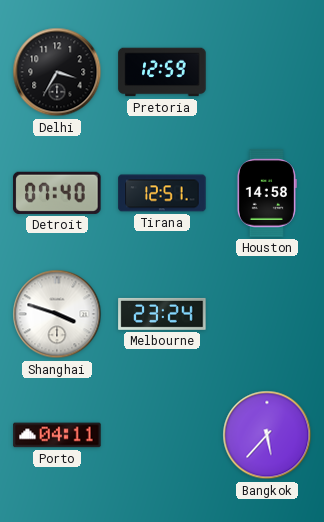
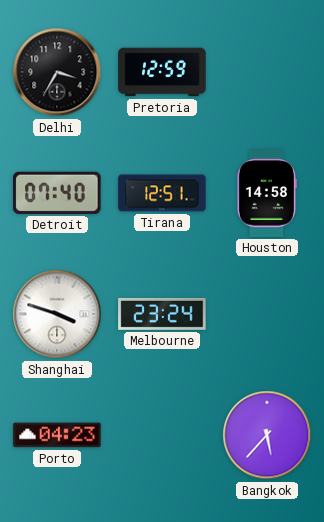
Porto: 04:11 -> 04:23
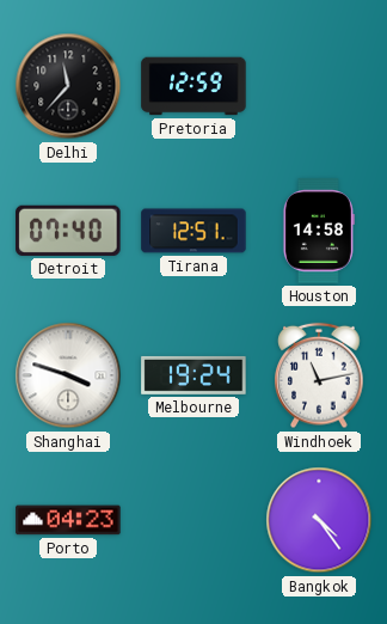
Delhi: 3:35 -> 11:37
Melbourne: 23:24 -> 19:24
Windhoek: none -> 11:13
Bangkok: 5:37 -> 4:24
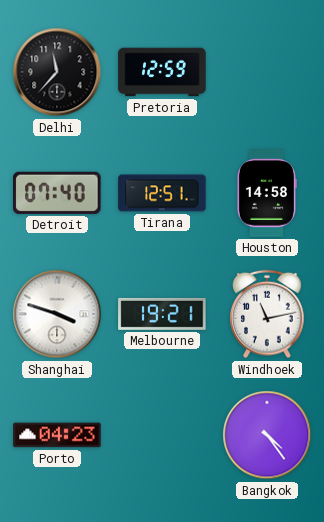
Melbourne: 19:24 -> 19:21
